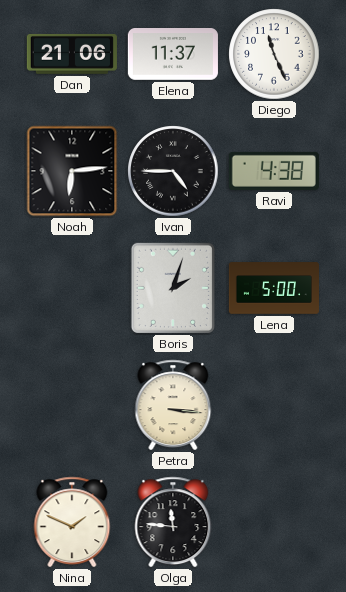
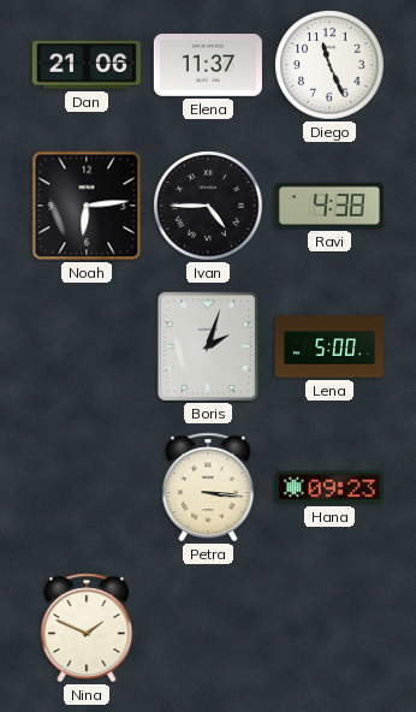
Hana: none -> 09:23
Olga: 11:46 -> none
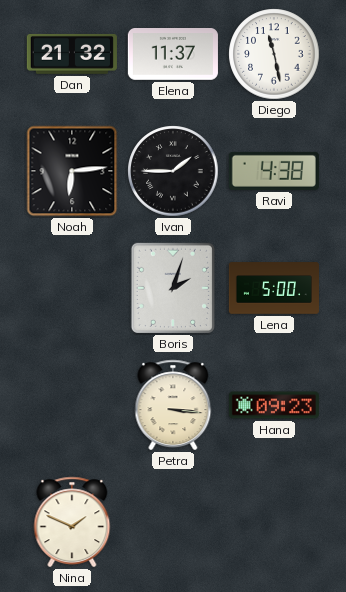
Dan: 21:06 -> 21:32
Diego: 11:26 -> 11:28
Ivan: 4:45 -> 1:45
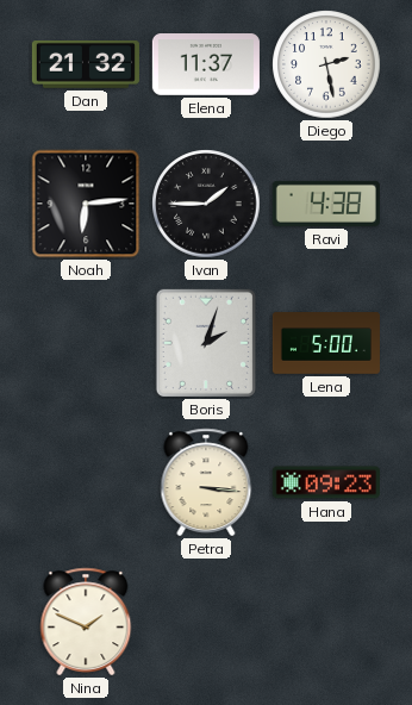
Diego: 11:28 -> 2:28
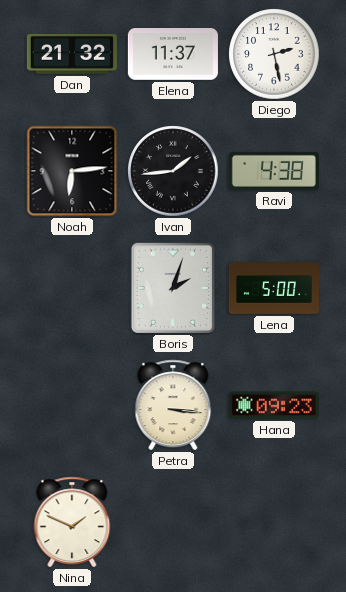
Ivan: 1:45 -> 1:44
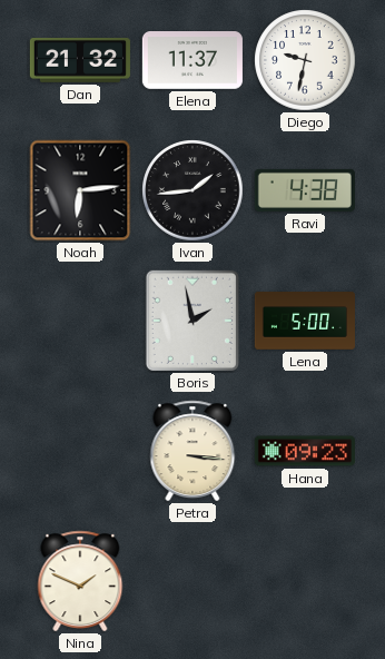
Diego: 2:28 -> 9:32
Boris: 2:03 -> 1:58
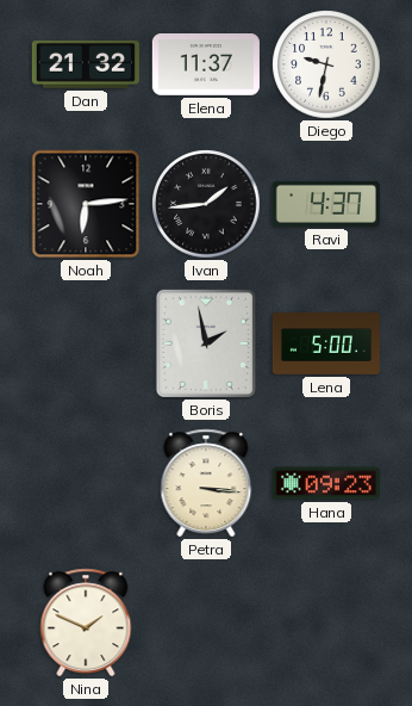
Ravi: 4:38 -> 4:37
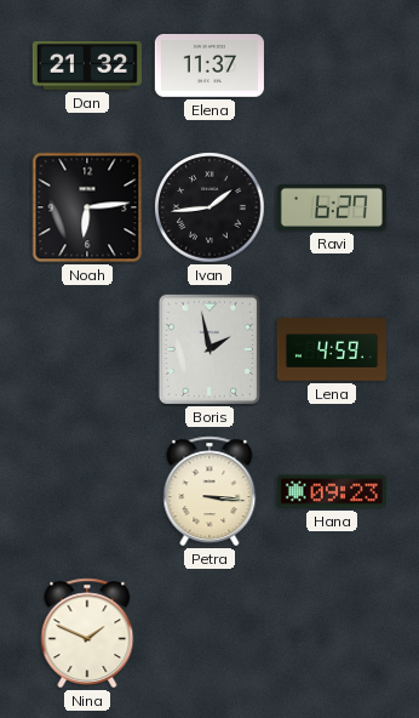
Diego: 9:32 -> none
Ravi: 4:37 -> 6:27
Lena: 5:00 -> 4:59
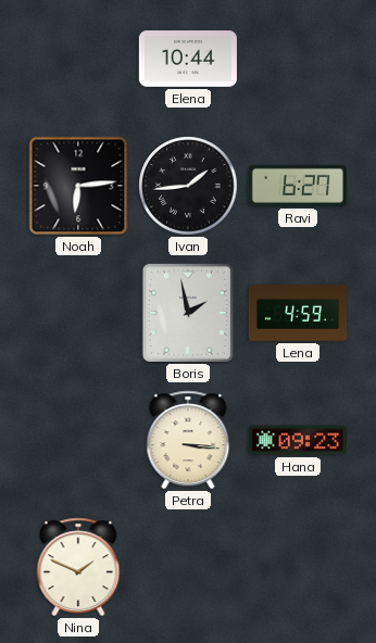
Dan: 21:32 -> none
Elena: 11:37 -> 10:44
